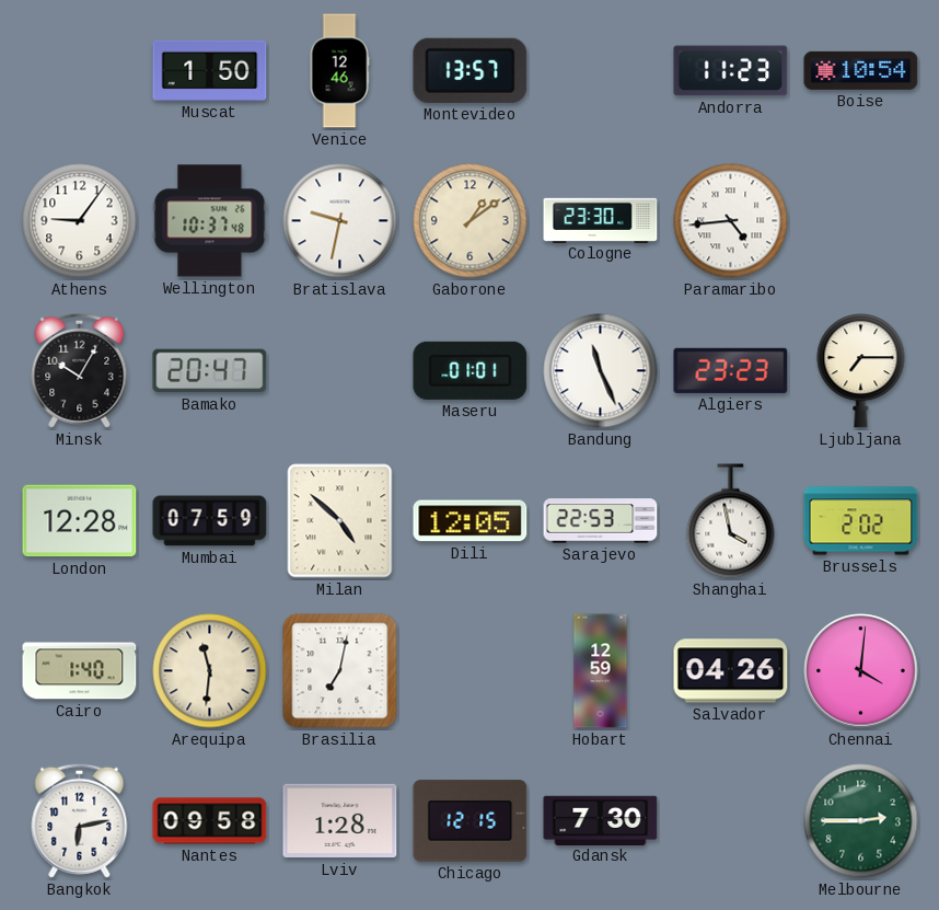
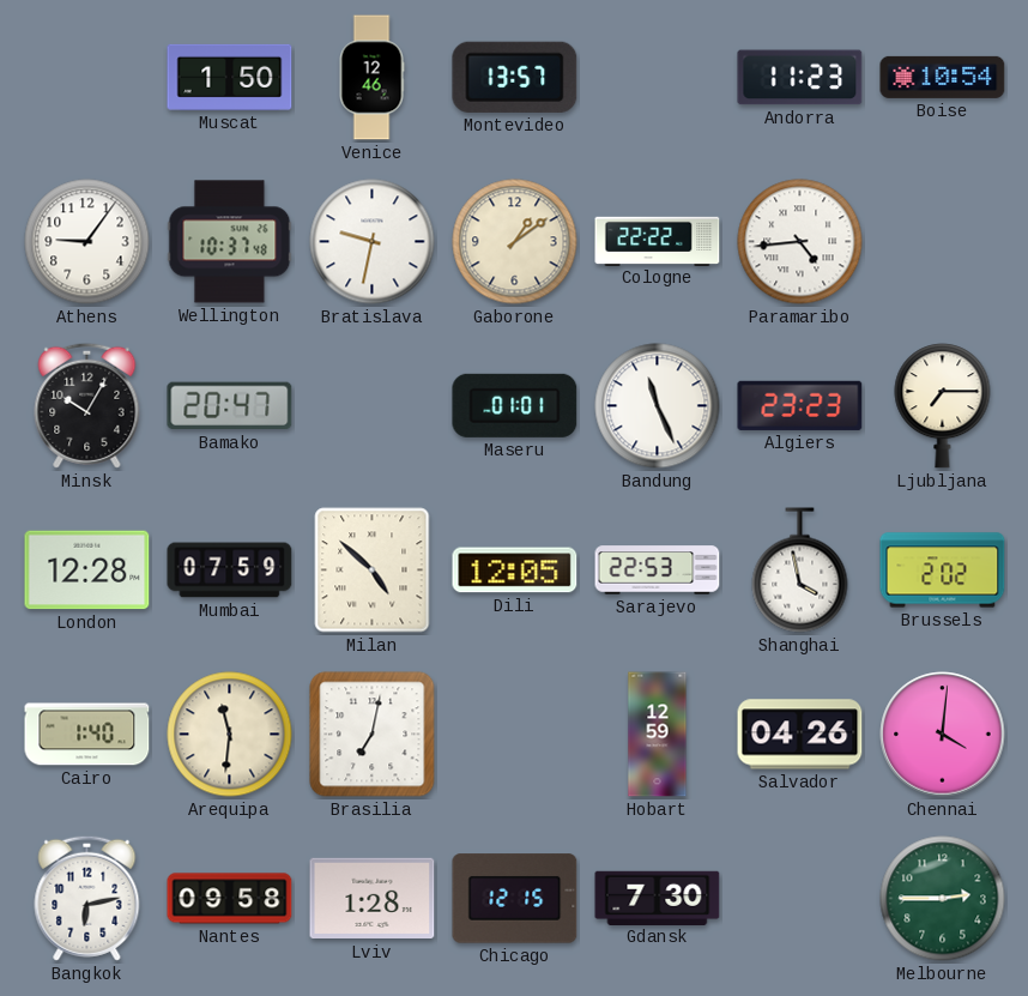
Cologne: 23:30 -> 22:22
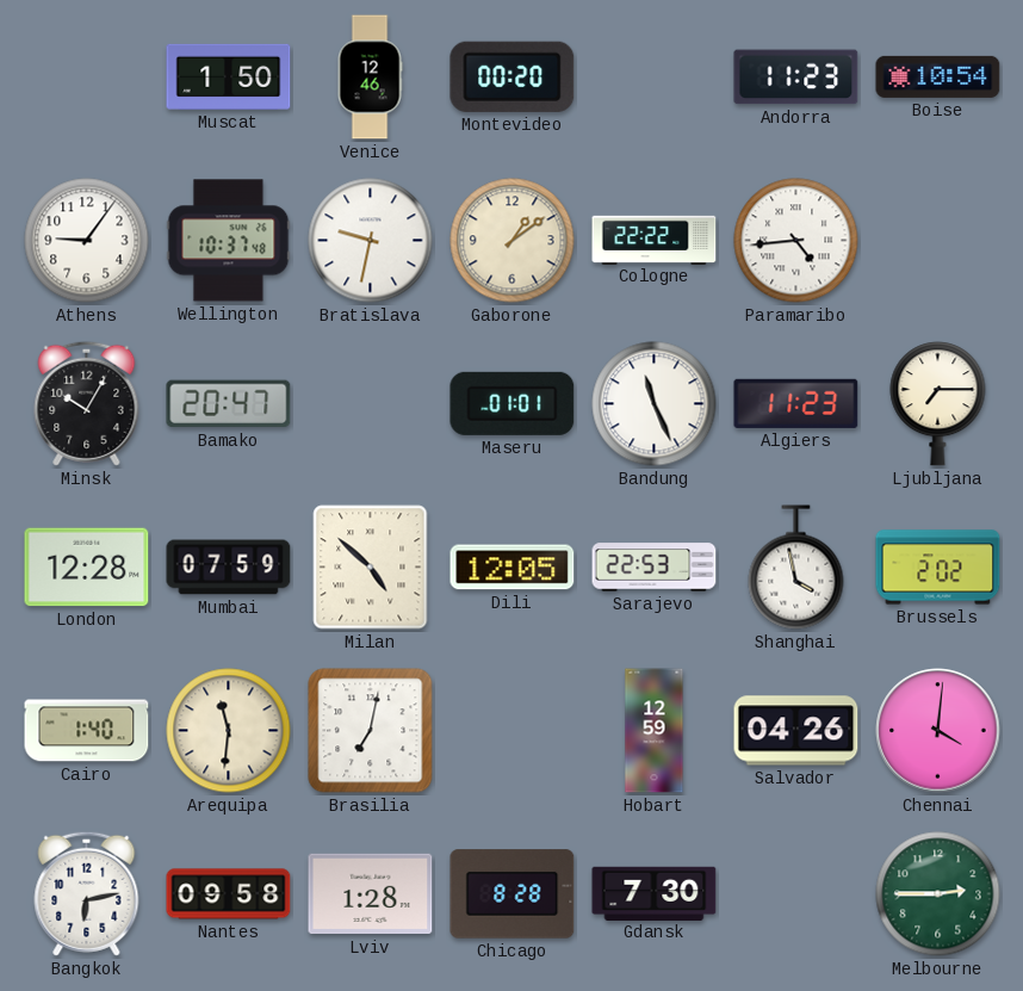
Montevideo: 13:57 -> 00:20
Algiers: 23:23 -> 11:23
Chicago: 12:15 -> 8:28
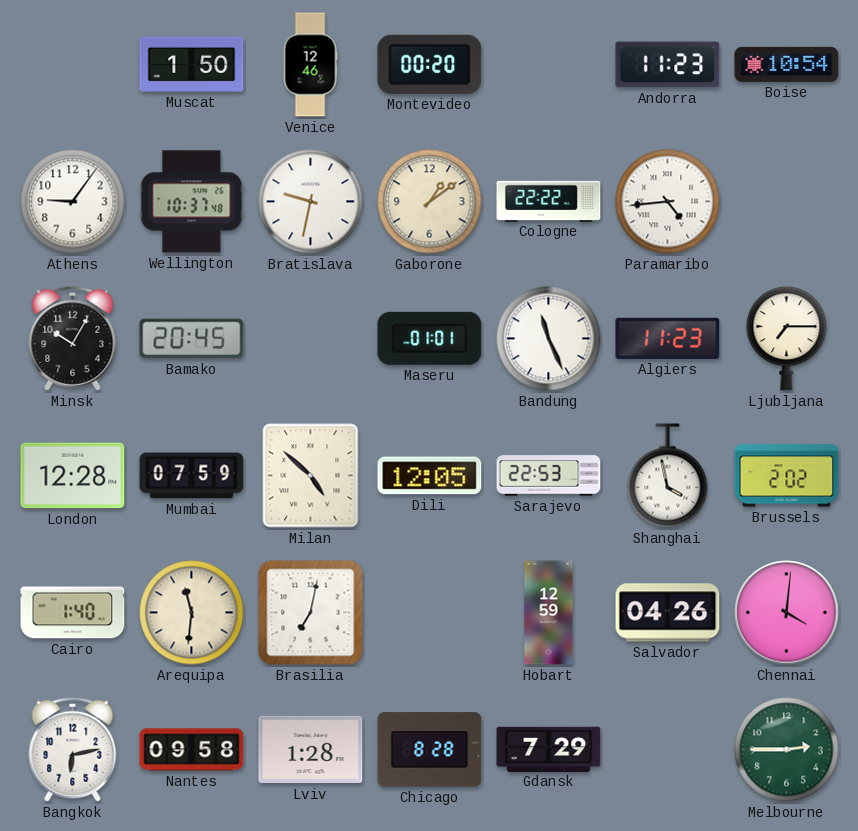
Bamako: 20:47 -> 20:45
Gdansk: 7:30 -> 7:29
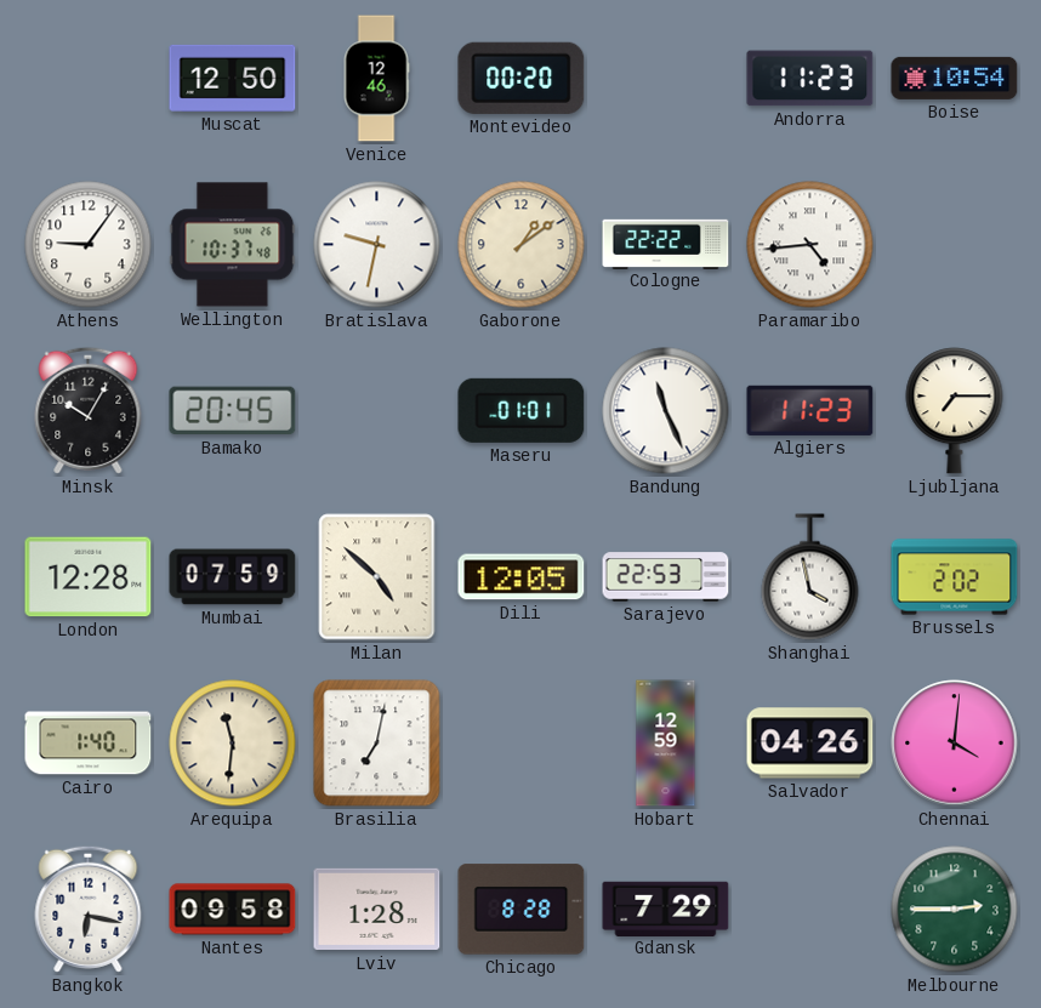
Muscat: 1:50 -> 12:50
Bangkok: 6:13 -> 6:17
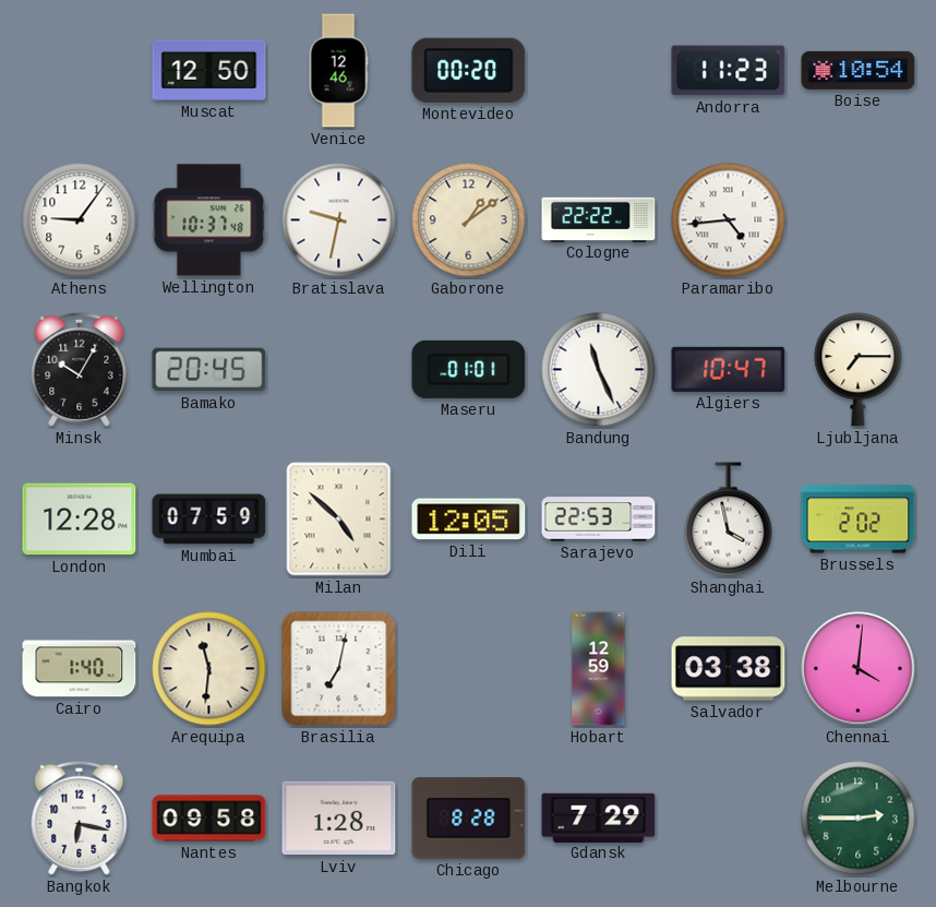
Algiers: 11:23 -> 10:47
Salvador: 04:26 -> 03:38
